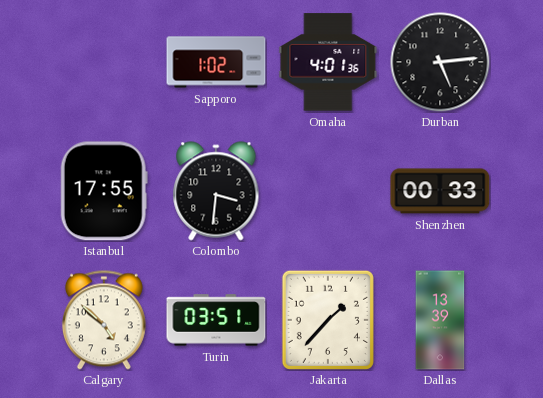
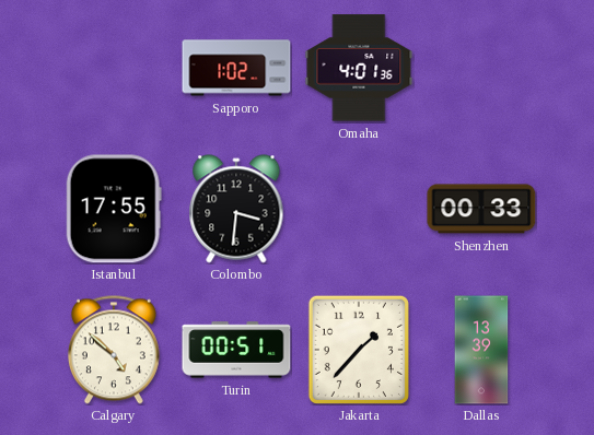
Durban: 5:14 -> none
Turin: 03:51 -> 00:51
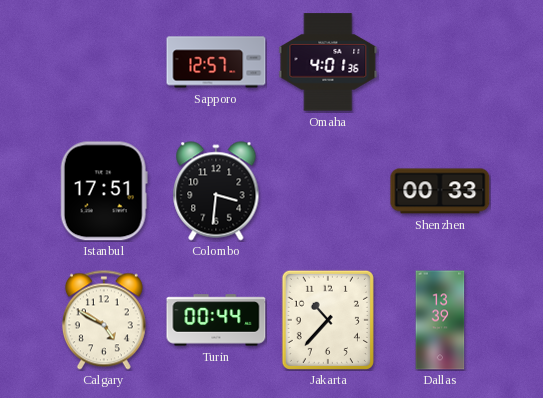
Sapporo: 1:02 -> 12:57
Istanbul: 17:55 -> 17:51
Calgary: 4:52 -> 4:50
Turin: 00:51 -> 00:44
Jakarta: 1:37 -> 10:37
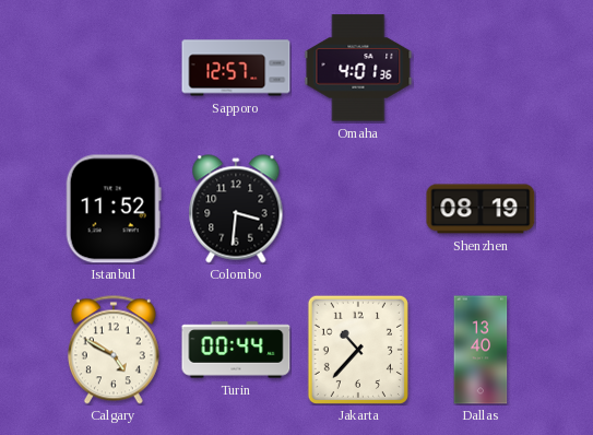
Istanbul: 17:51 -> 11:52
Shenzhen: 00:33 -> 08:19
Dallas: 13:39 -> 13:40
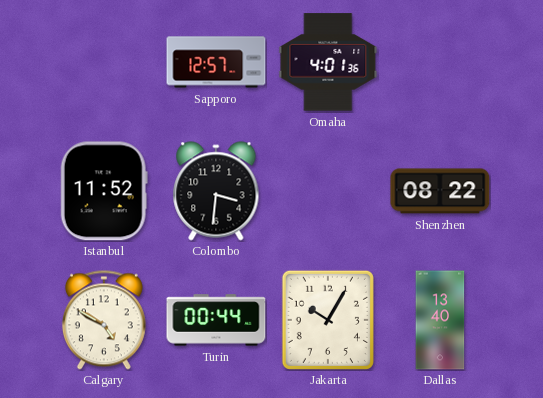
Shenzhen: 08:19 -> 08:22
Jakarta: 10:37 -> 10:05
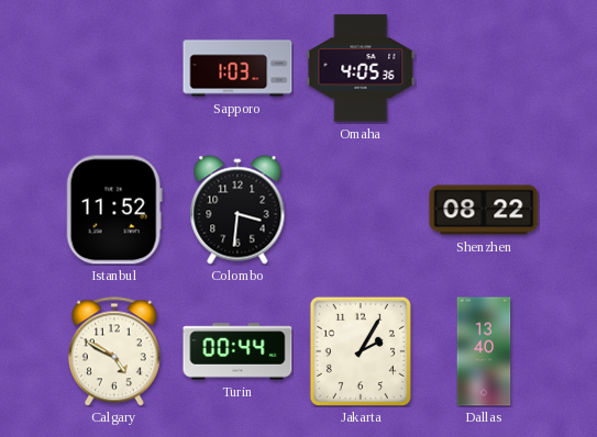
Sapporo: 12:57 -> 1:03
Omaha: 4:01 -> 4:05
Jakarta: 10:05 -> 2:05
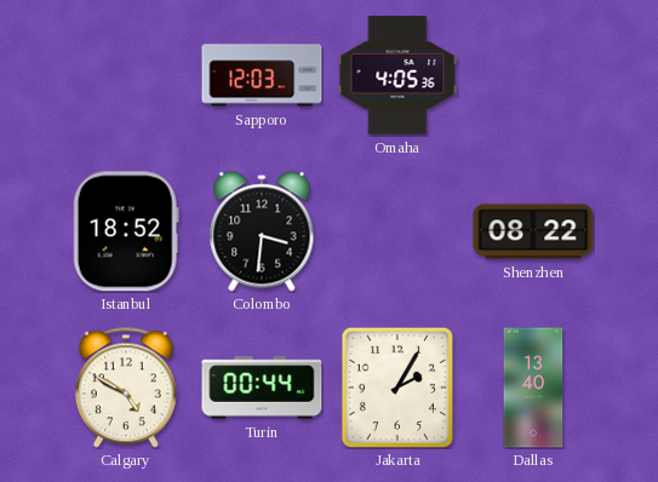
Sapporo: 1:03 -> 12:03
Istanbul: 11:52 -> 18:52
